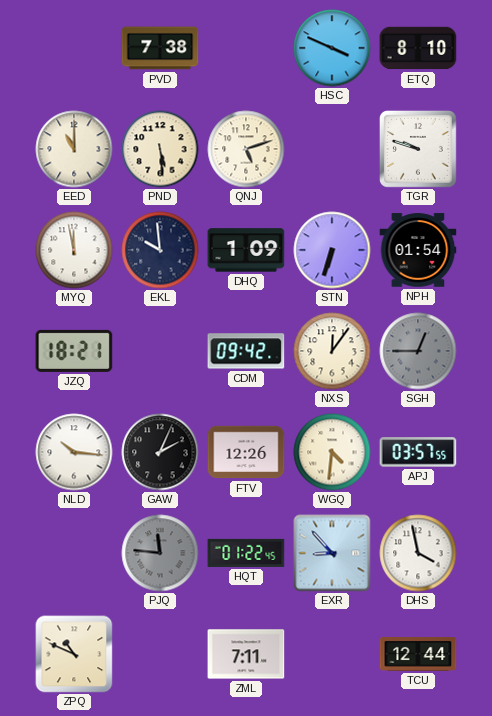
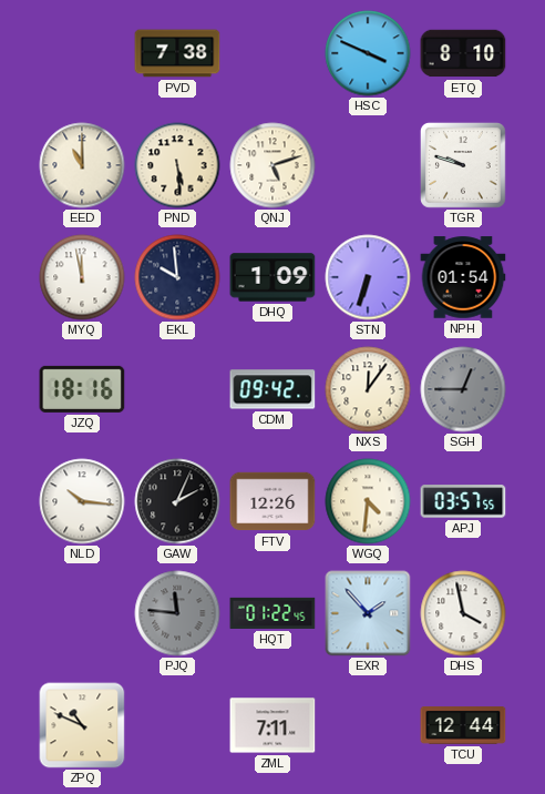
JZQ: 18:21 -> 18:16
EXR: 8:53 -> 1:53
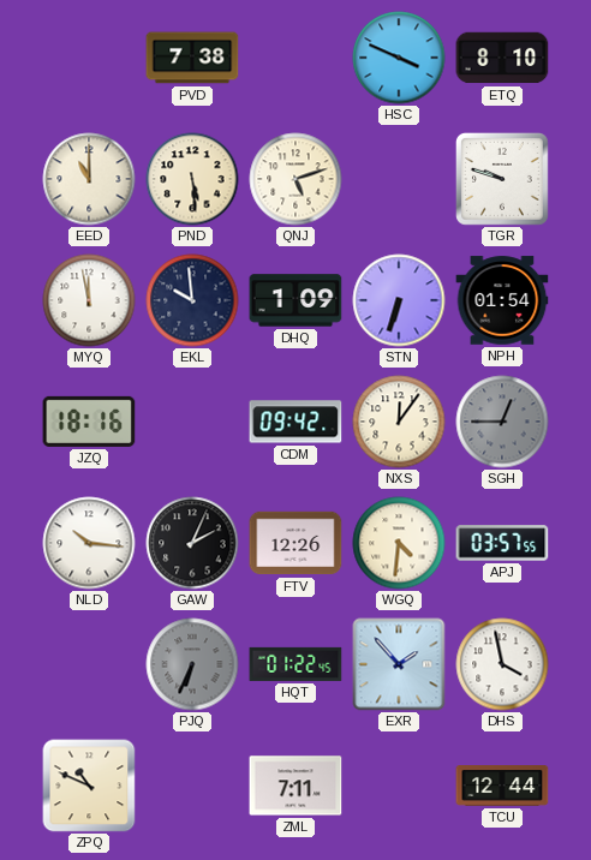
PJQ: 11:46 -> 6:34
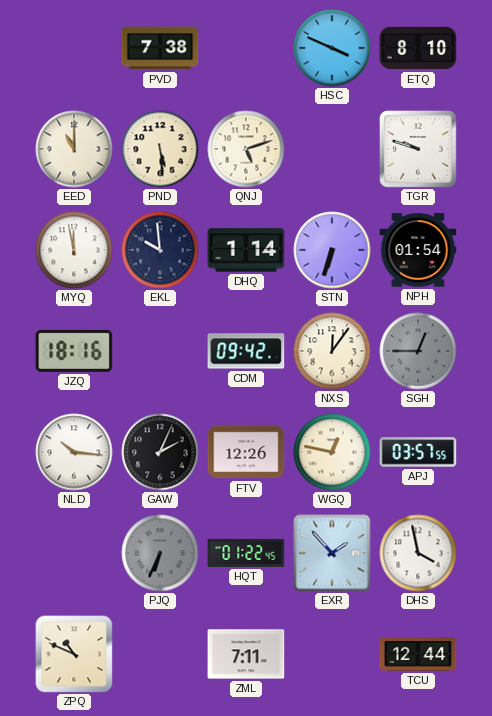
DHQ: 1:09 -> 1:14
WGQ: 4:31 -> 12:47
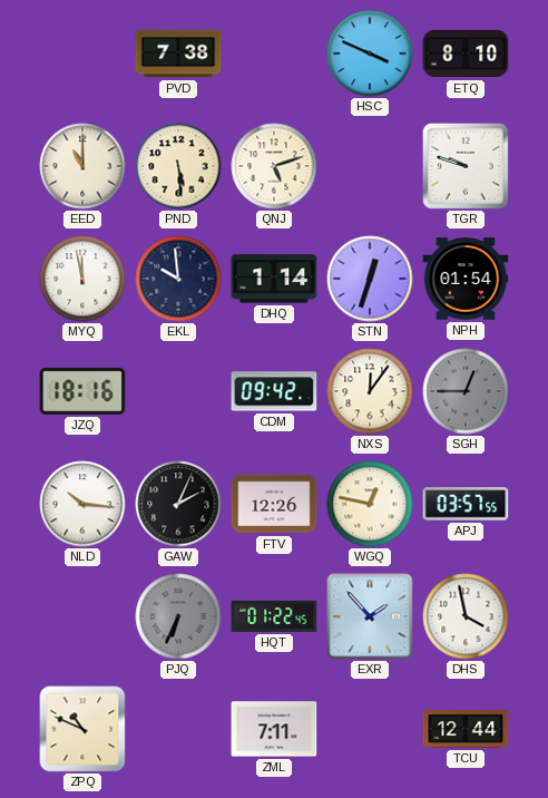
STN: 6:33 -> 12:33
